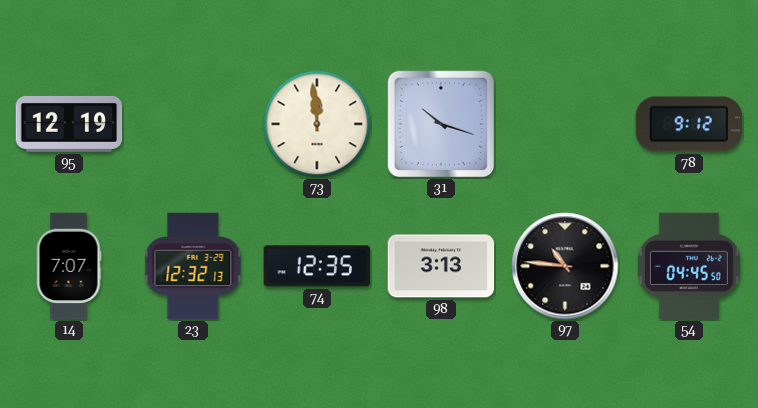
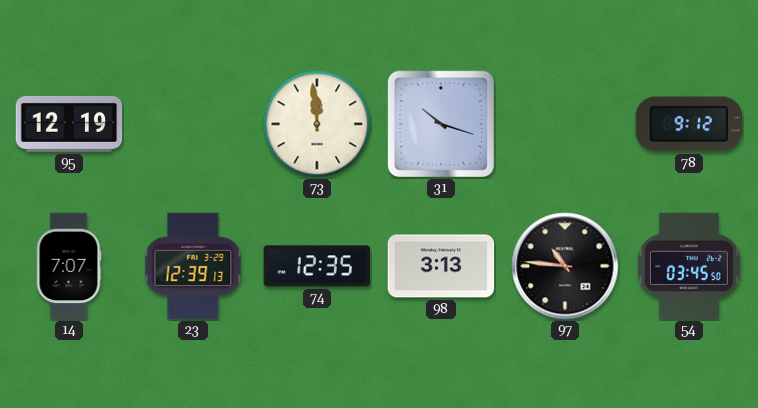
23: 12:32 -> 12:39
54: 04:45 -> 03:45
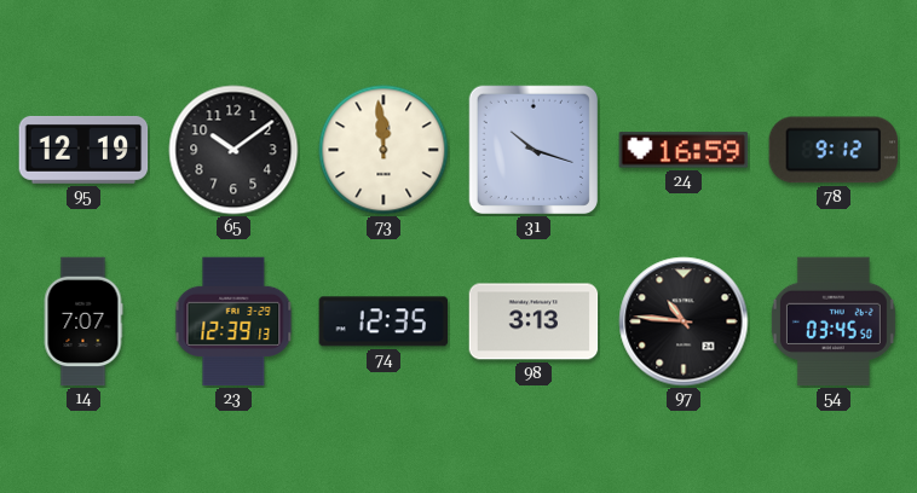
65: none -> 10:09
24: none -> 16:59
